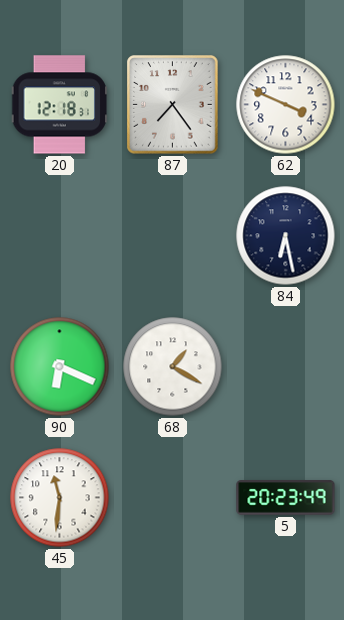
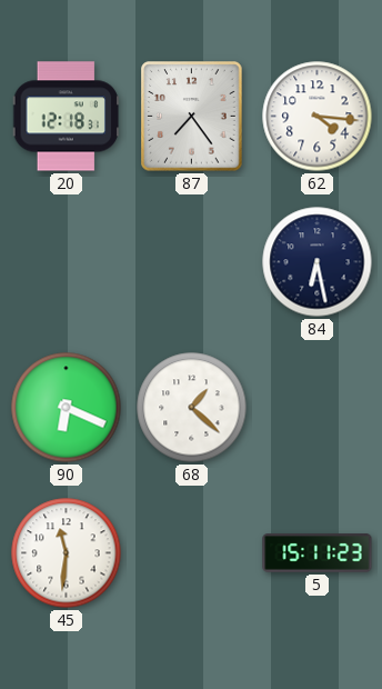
62: 3:49 -> 4:16
68: 1:20 -> 1:22
5: 20:23 -> 15:11
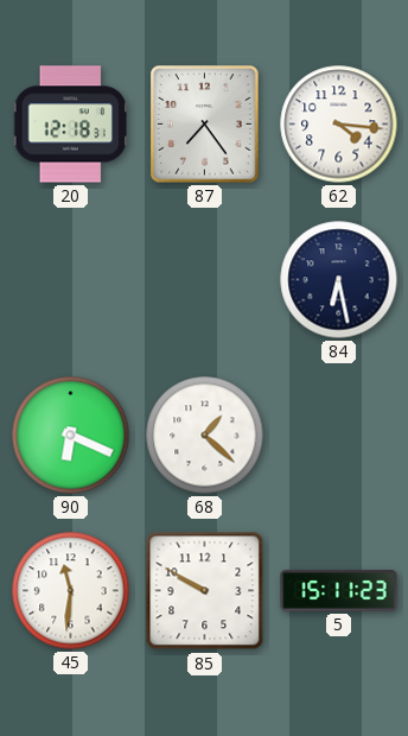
85: none -> 9:50
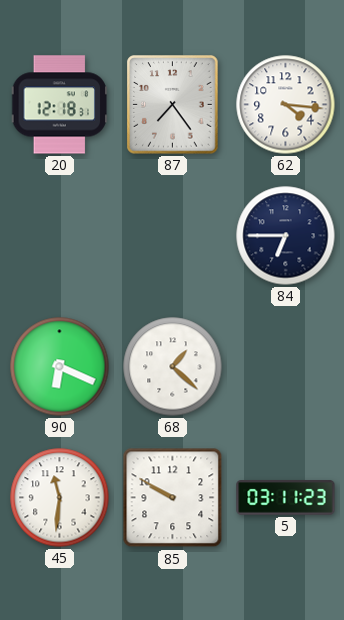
84: 6:28 -> 6:45
5: 15:11 -> 03:11
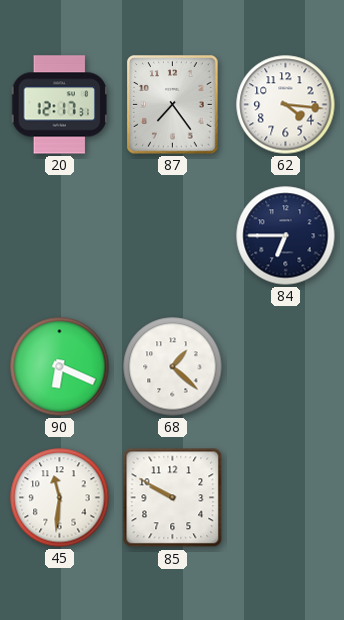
20: 12:18 -> 12:17
5: 03:11 -> none
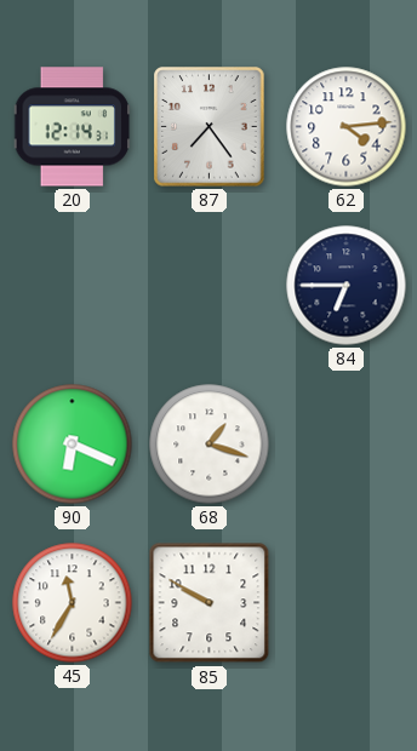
20: 12:17 -> 12:14
62: 4:16 -> 4:14
68: 1:22 -> 1:18
45: 11:31 -> 11:35
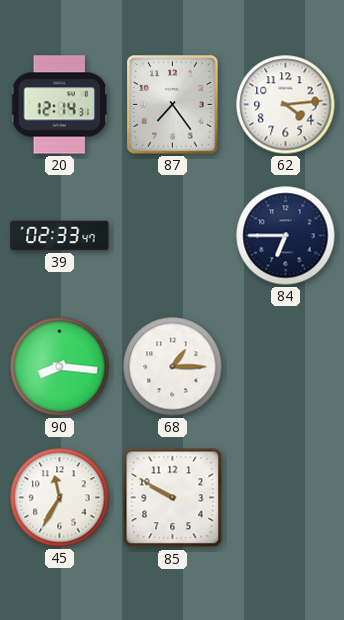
39: none -> 02:33
90: 6:19 -> 8:16
68: 1:18 -> 1:15
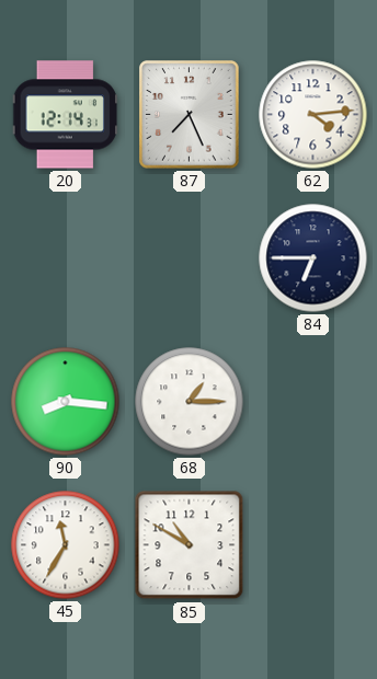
87: 7:24 -> 7:26
39: 02:33 -> none
85: 9:50 -> 10:50
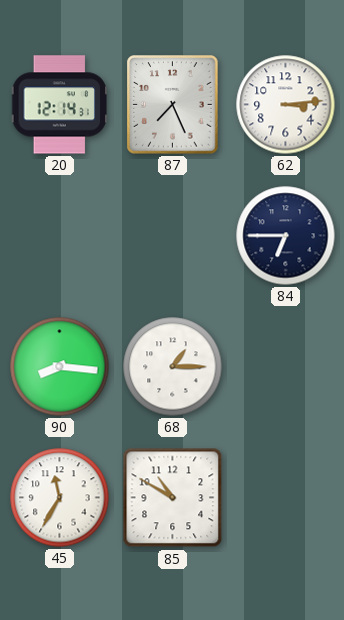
62: 4:14 -> 3:14
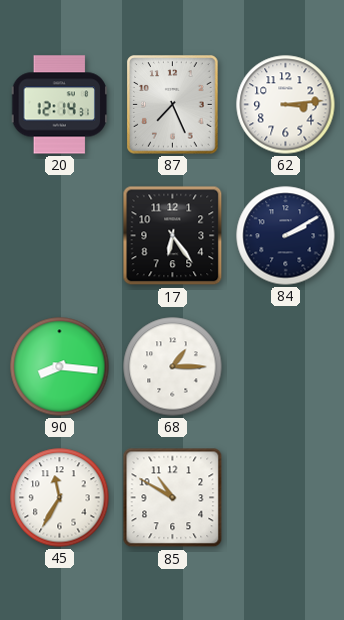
17: none -> 6:24
84: 6:45 -> 2:10
